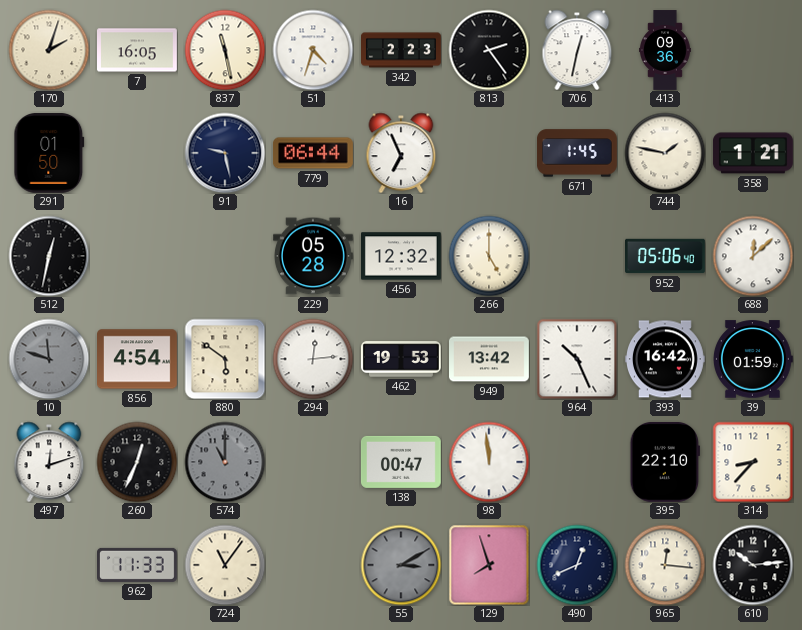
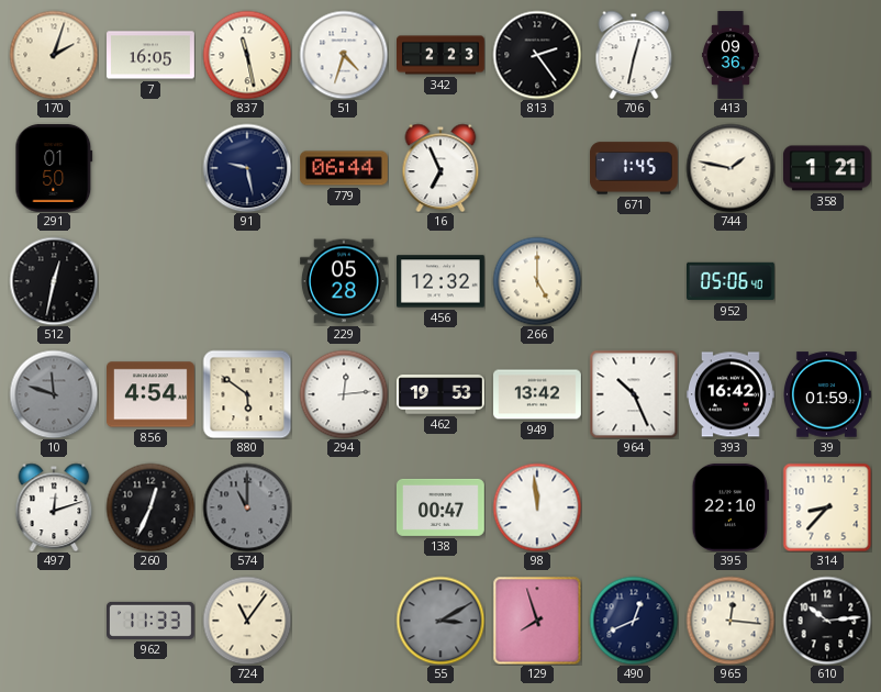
688: 12:08 -> none
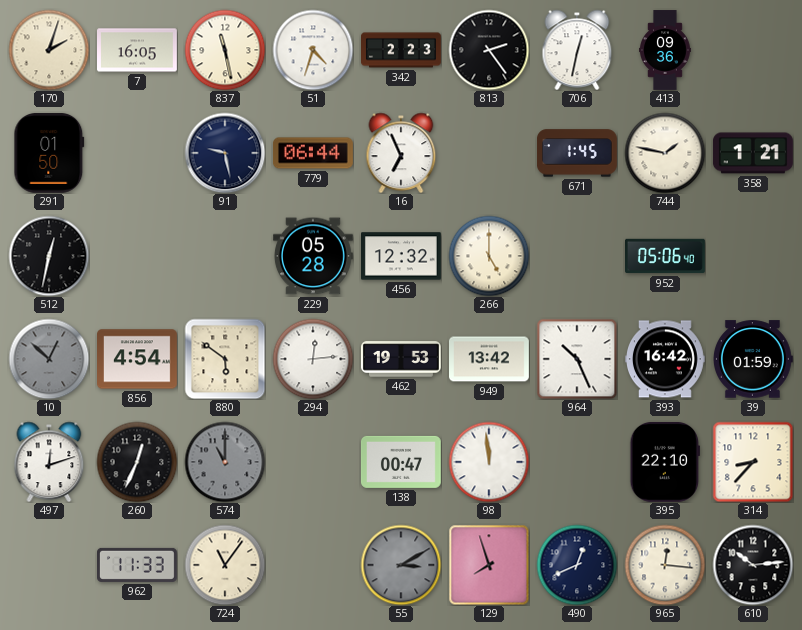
10: 11:48 -> 12:52
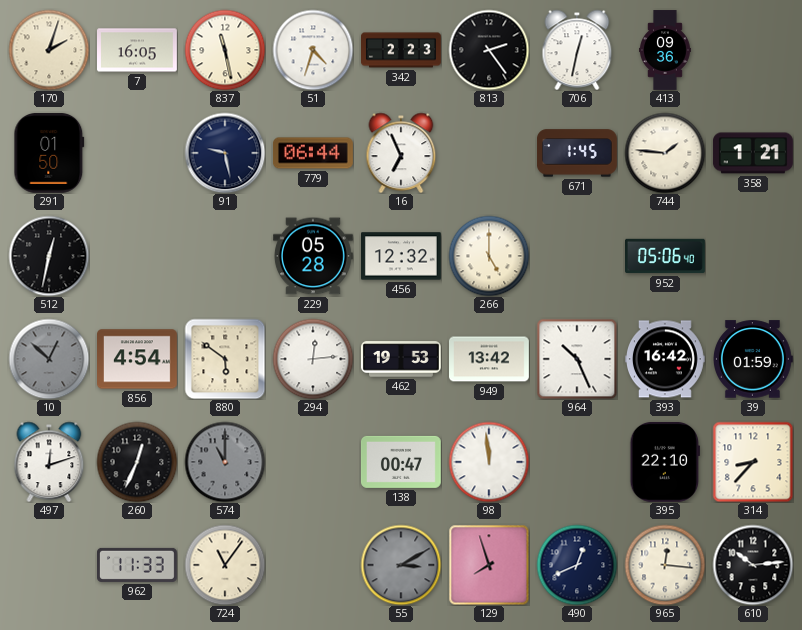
744: 1:47 -> 1:46
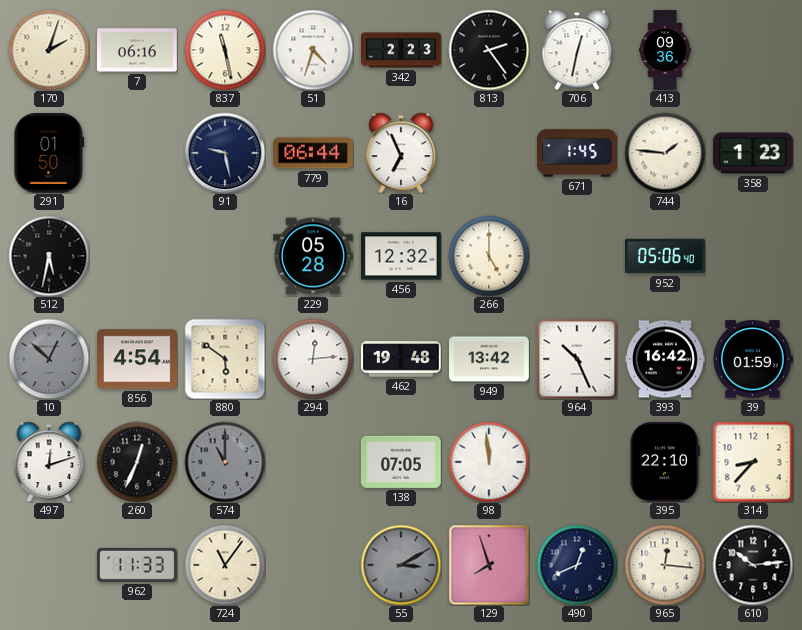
7: 16:05 -> 06:16
358: 1:21 -> 1:23
512: 12:32 -> 5:32
462: 19:53 -> 19:48
138: 00:47 -> 07:05
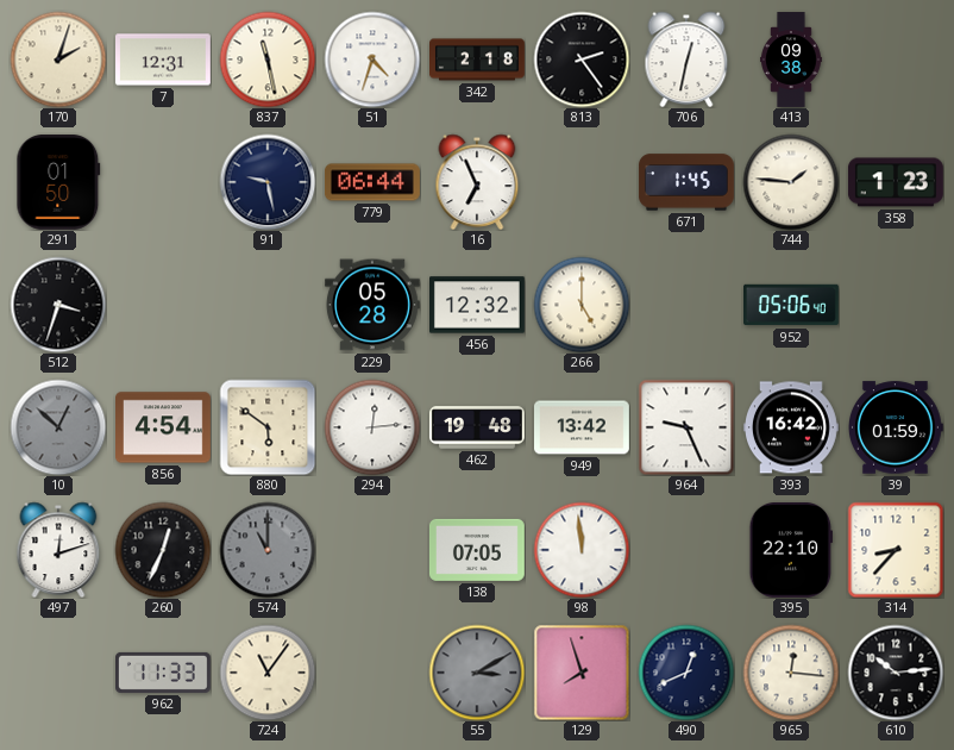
7: 06:16 -> 12:31
342: 2:23 -> 2:18
413: 09:36 -> 09:38
512: 5:32 -> 3:33
964: 10:26 -> 9:26
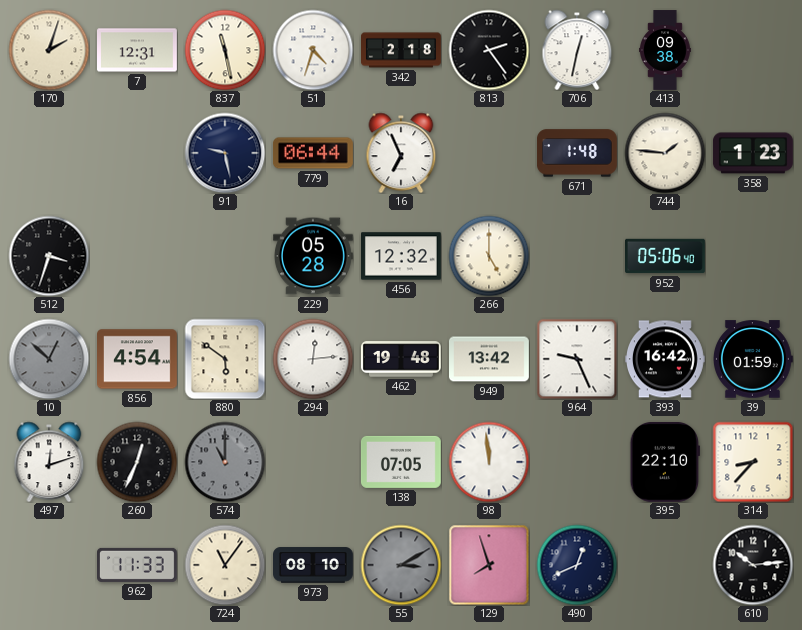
291: 01:50 -> none
671: 1:45 -> 1:48
973: none -> 08:10
965: 12:16 -> none
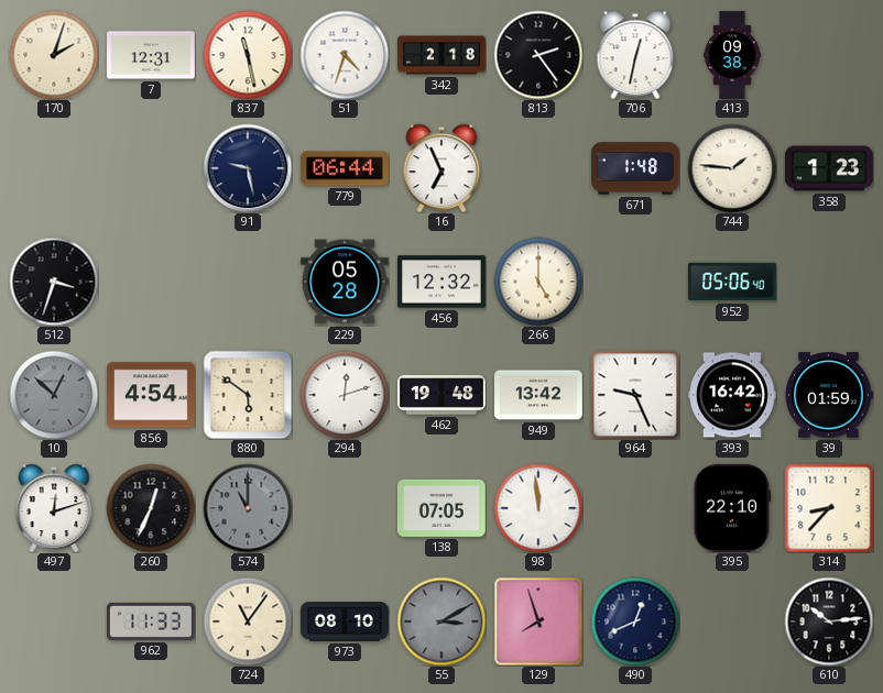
294: 12:14 -> 12:12
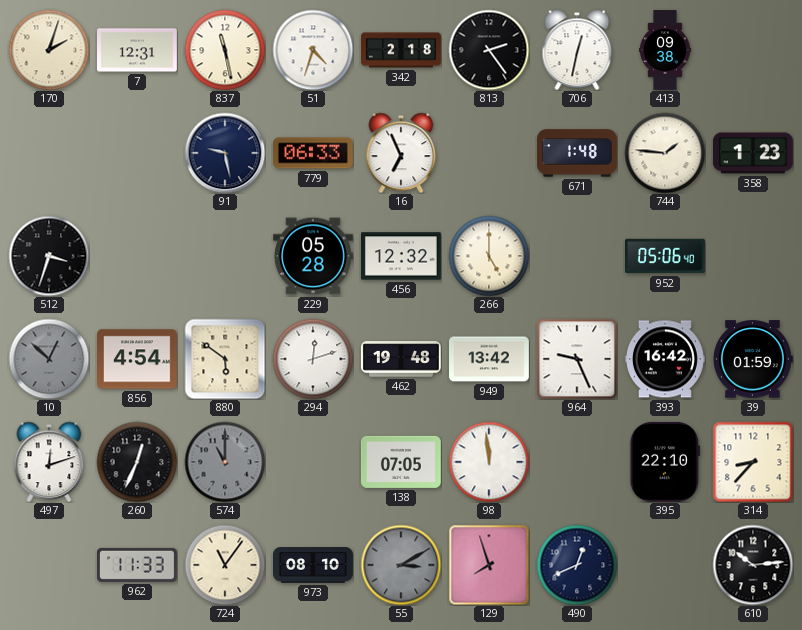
779: 06:44 -> 06:33
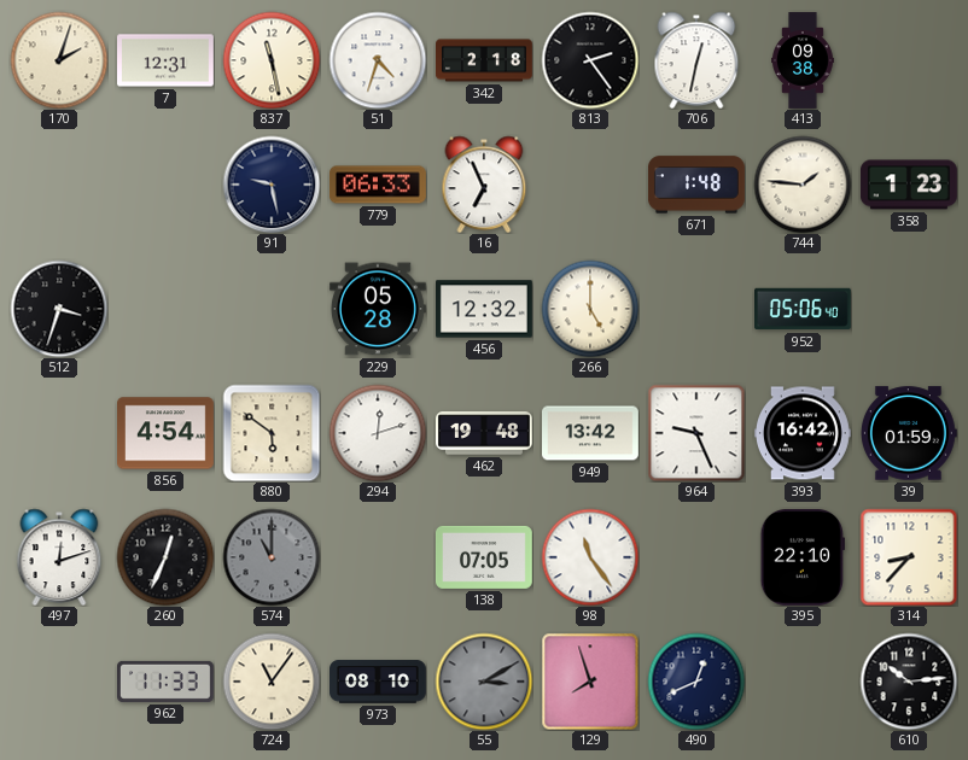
10: 12:52 -> none
98: 11:59 -> 11:24
